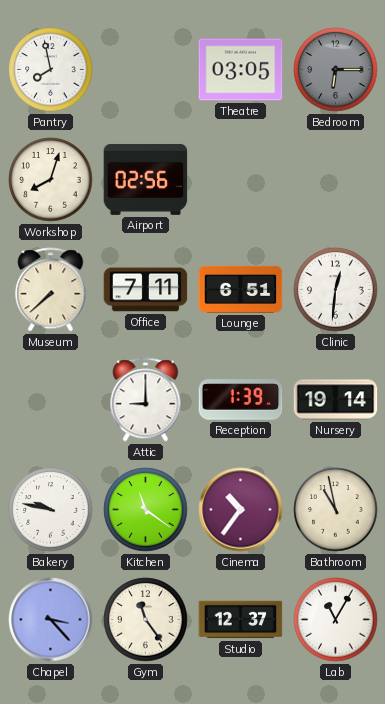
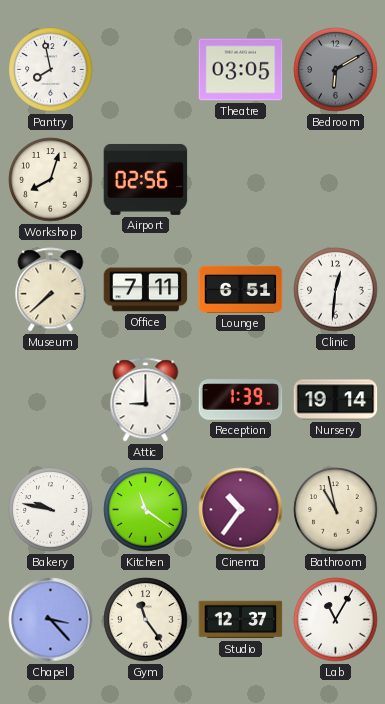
Bedroom: 6:15 -> 6:10
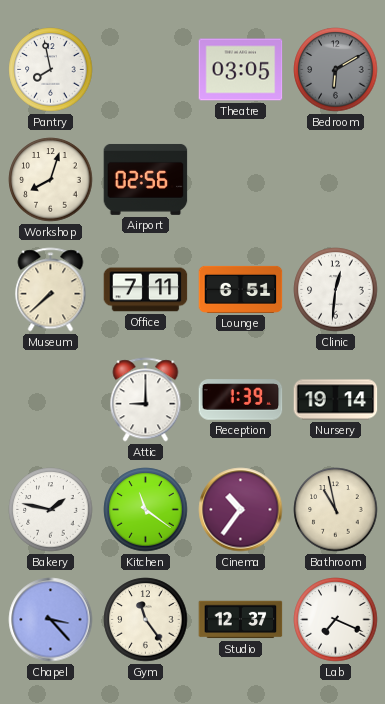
Bakery: 9:47 -> 1:47
Lab: 11:05 -> 7:19
